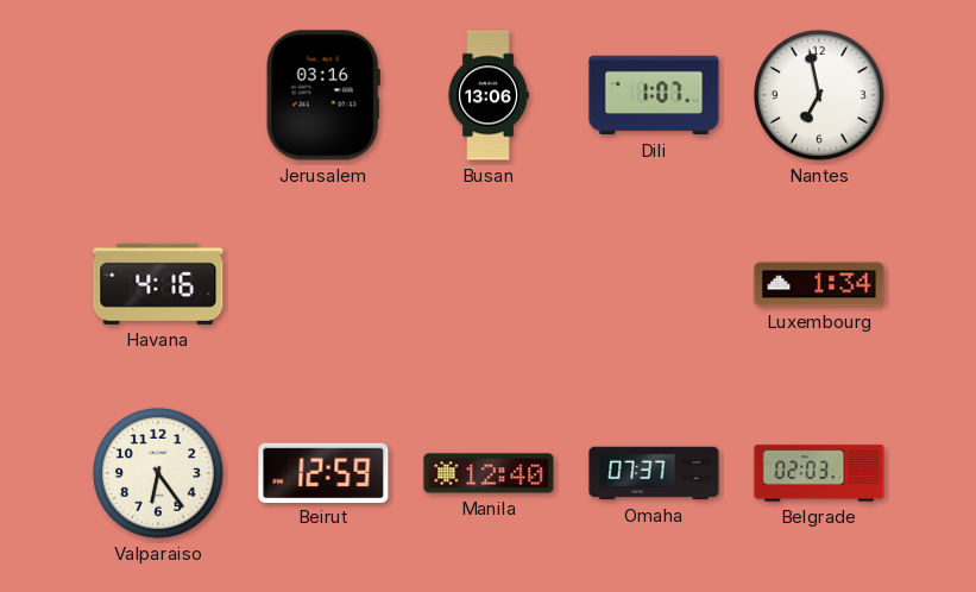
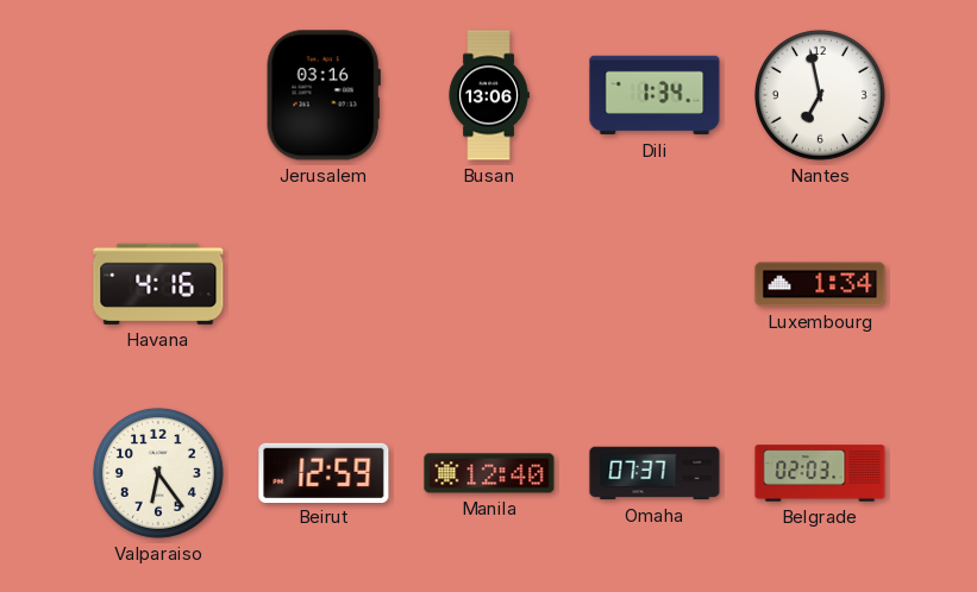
Dili: 1:07 -> 1:34
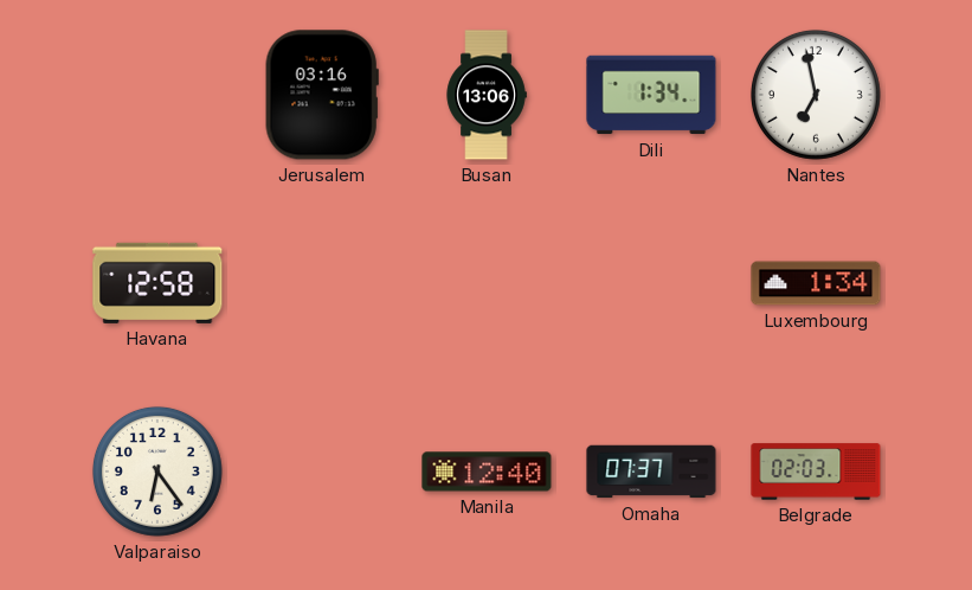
Havana: 4:16 -> 12:58
Beirut: 12:59 -> none
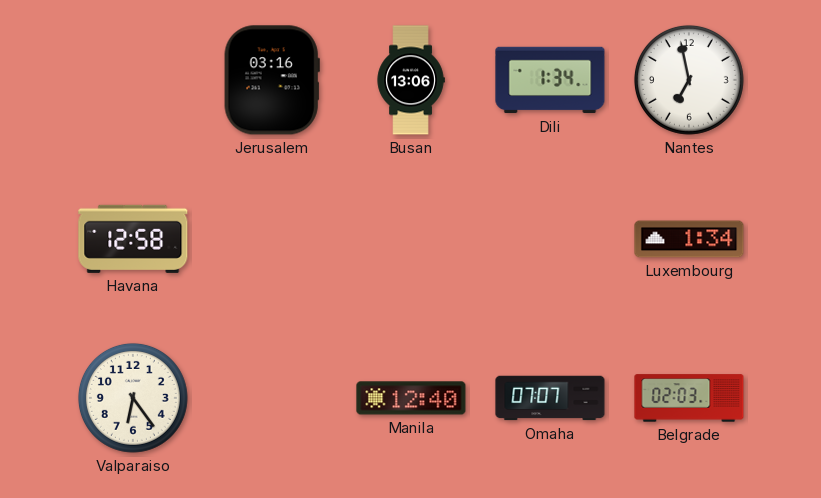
Omaha: 07:37 -> 07:07
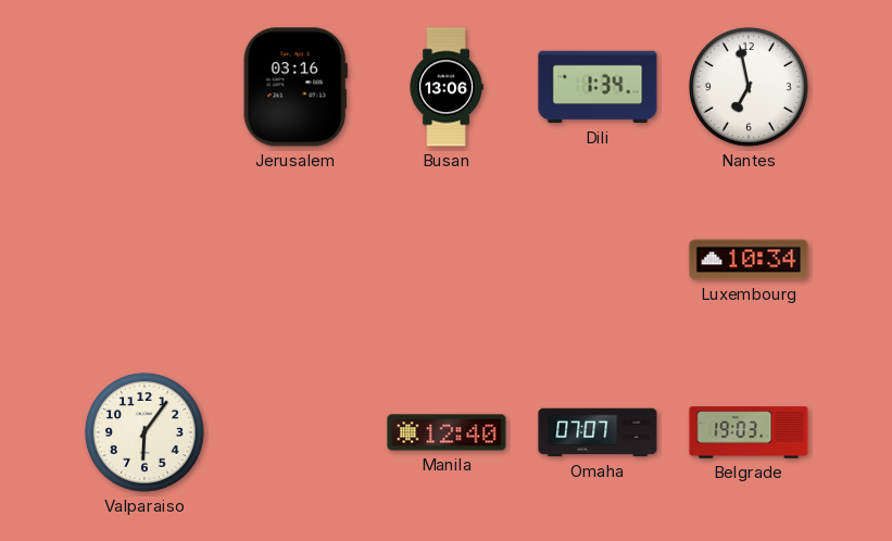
Havana: 12:58 -> none
Luxembourg: 1:34 -> 10:34
Valparaiso: 6:24 -> 6:06
Belgrade: 02:03 -> 19:03
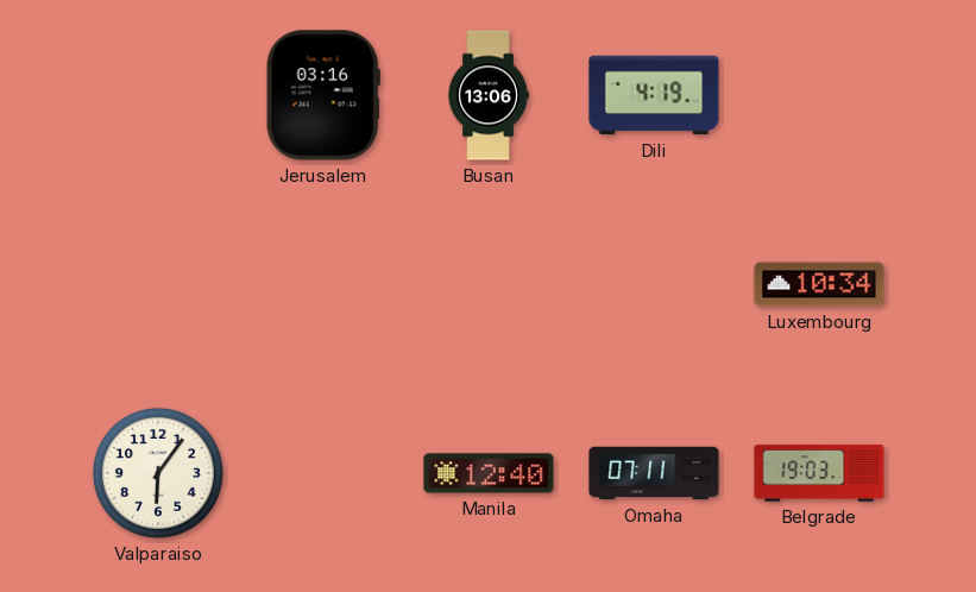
Dili: 1:34 -> 4:19
Nantes: 6:58 -> none
Omaha: 07:07 -> 07:11
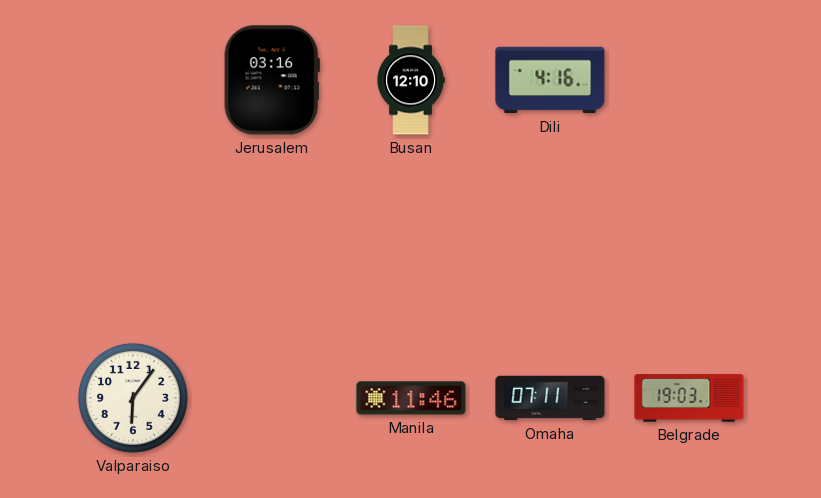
Busan: 13:06 -> 12:10
Dili: 4:19 -> 4:16
Luxembourg: 10:34 -> none
Manila: 12:40 -> 11:46
